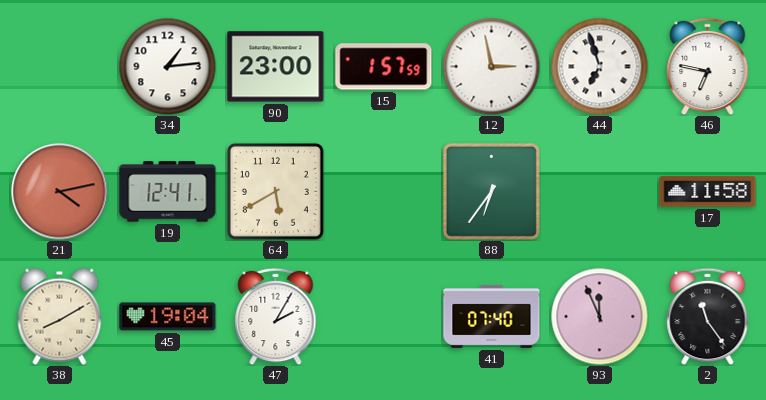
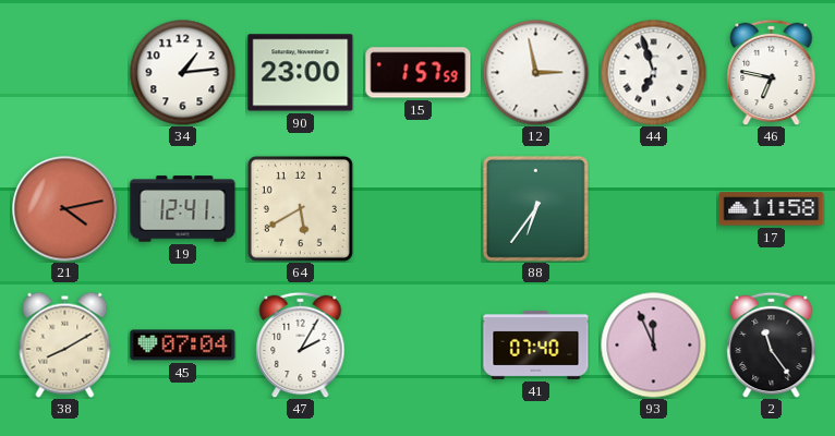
45: 19:04 -> 07:04
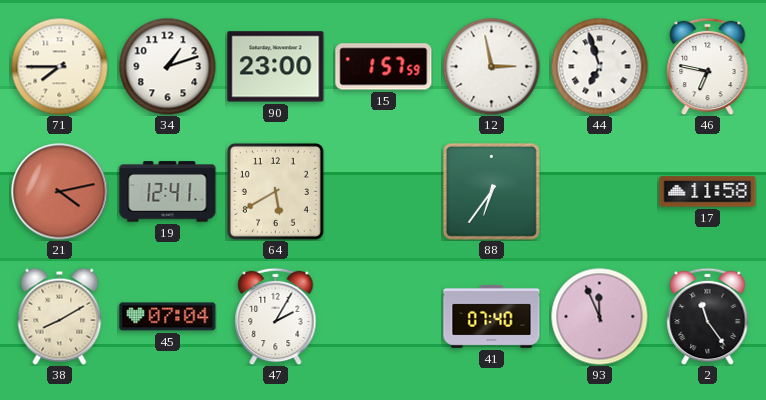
71: none -> 7:45
34: 1:14 -> 1:12
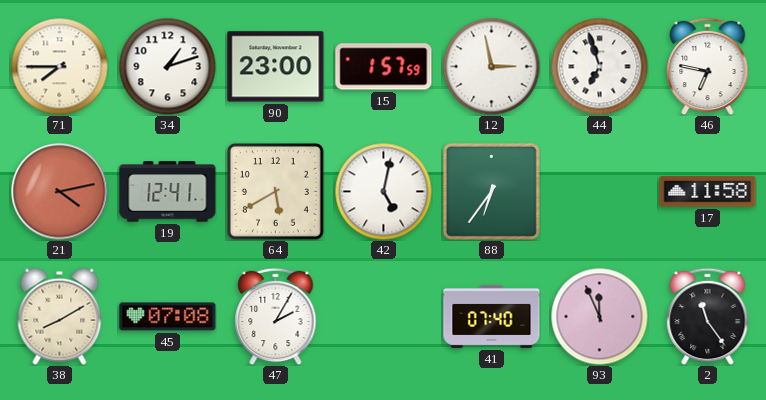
42: none -> 5:02
45: 07:04 -> 07:08
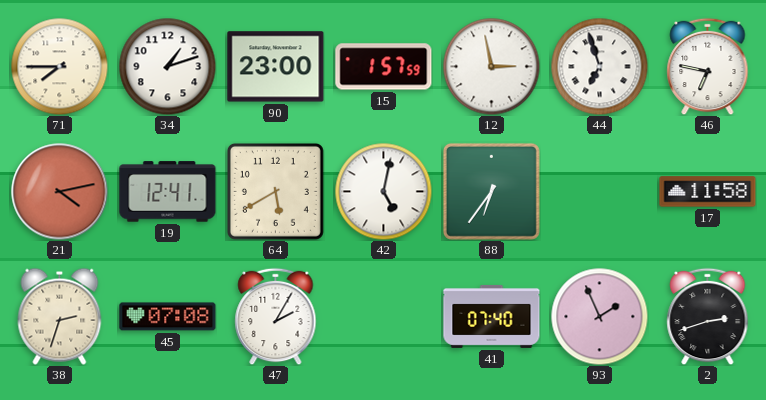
38: 8:10 -> 2:33
93: 11:56 -> 1:56
2: 11:24 -> 2:42
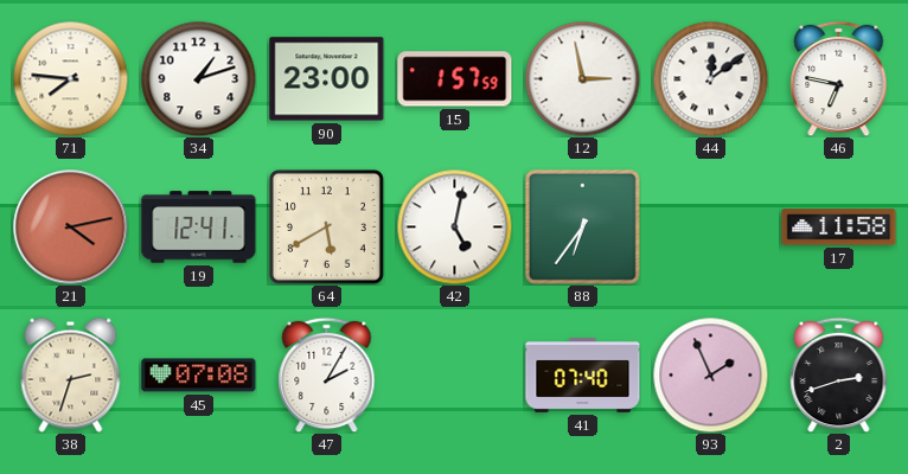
71: 7:45 -> 7:46
44: 6:57 -> 12:09
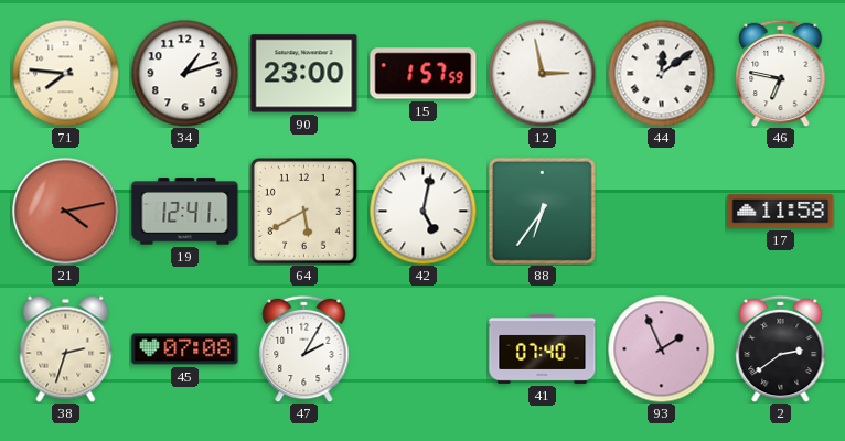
2: 2:42 -> 2:39
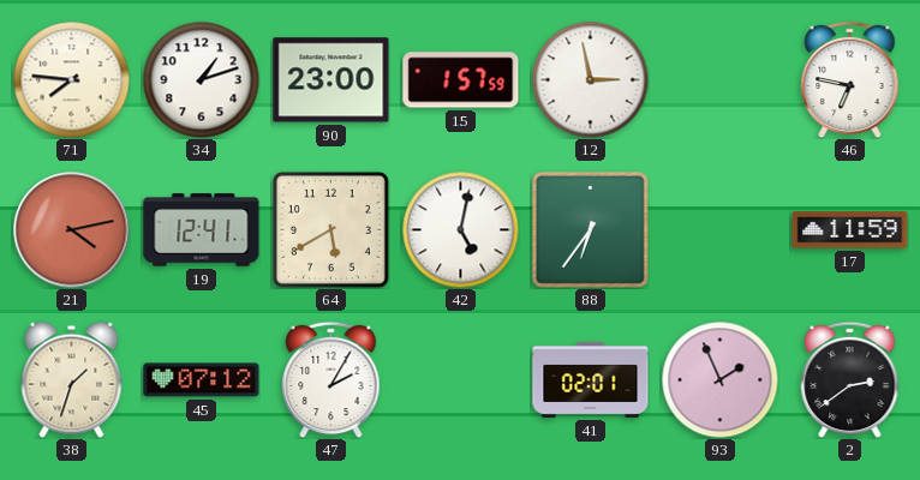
44: 12:09 -> none
17: 11:58 -> 11:59
38: 2:33 -> 1:33
45: 07:08 -> 07:12
41: 07:40 -> 02:01
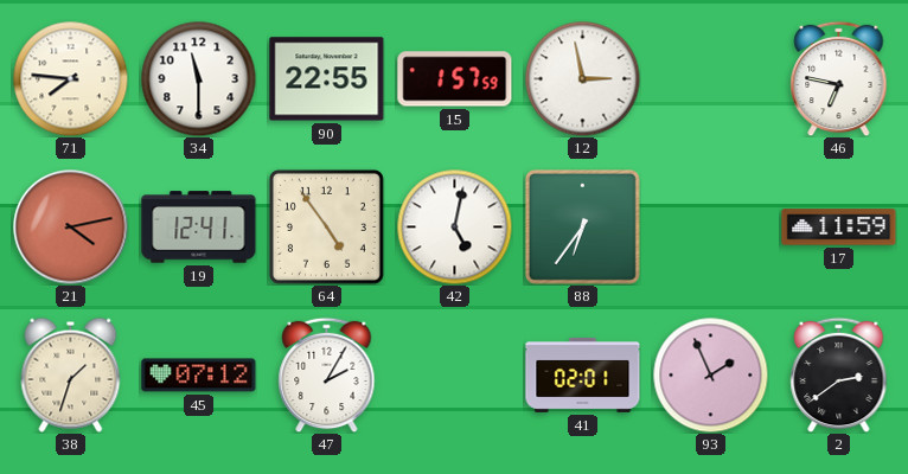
34: 1:12 -> 11:30
90: 23:00 -> 22:55
64: 5:40 -> 4:54
